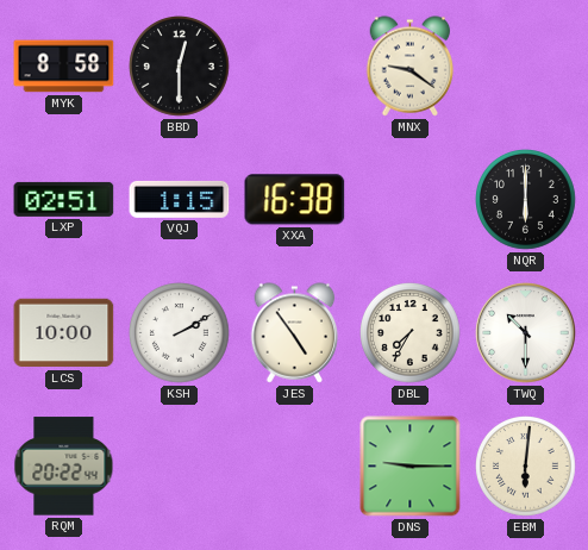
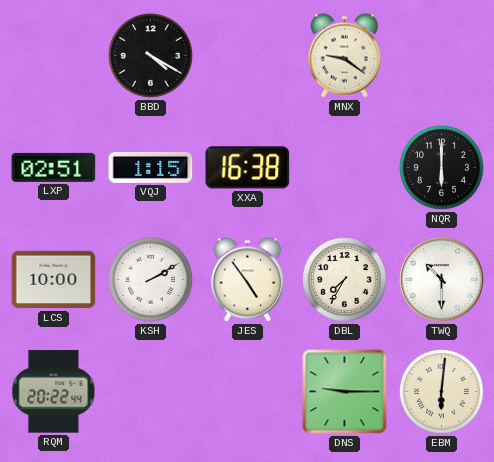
MYK: 8:58 -> none
BBD: 12:30 -> 4:20
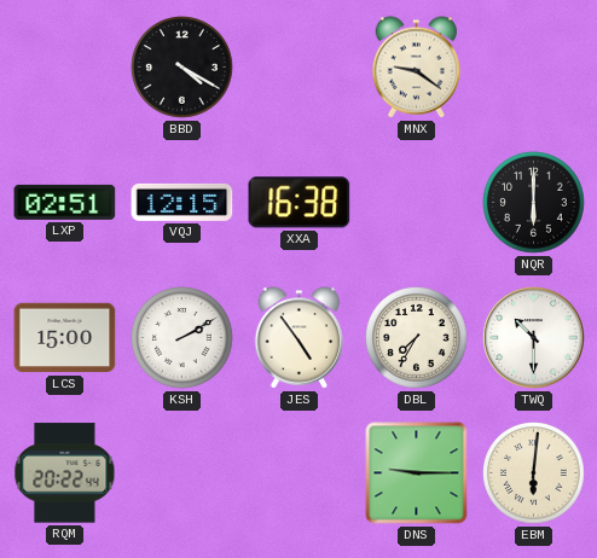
VQJ: 1:15 -> 12:15
LCS: 10:00 -> 15:00
